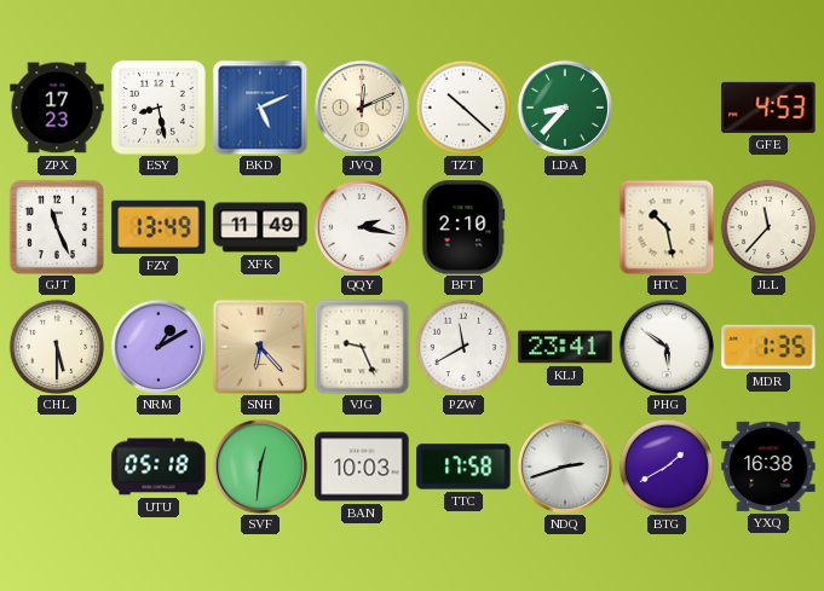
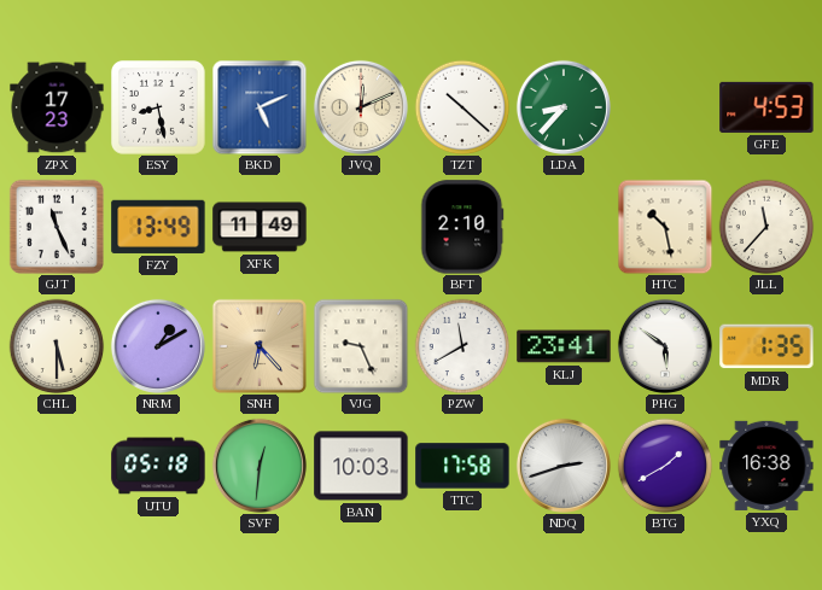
QQY: 2:17 -> none
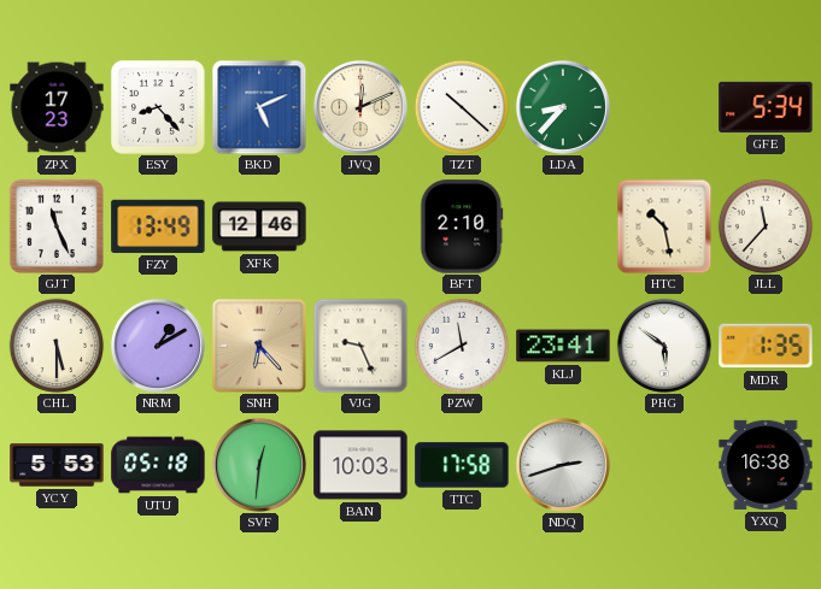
ESY: 8:28 -> 8:23
GFE: 4:53 -> 5:34
XFK: 11:49 -> 12:46
YCY: none -> 5:53
BTG: 1:40 -> none
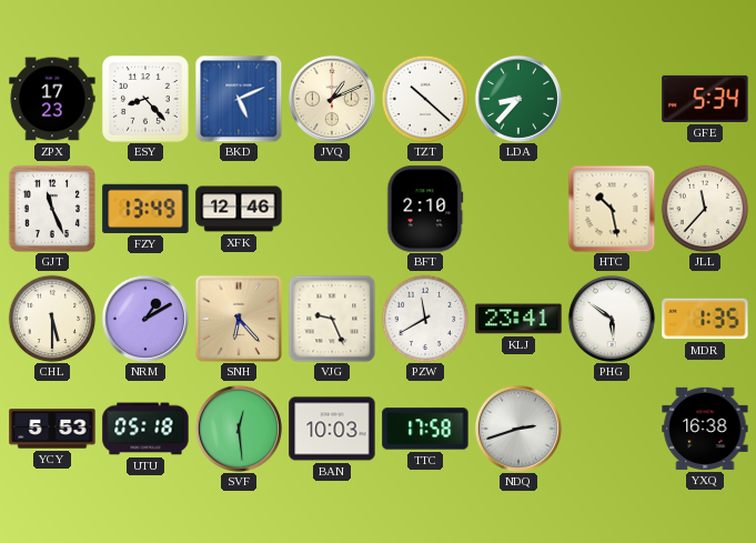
JVQ: 12:11 -> 1:11
SVF: 12:31 -> 12:29
